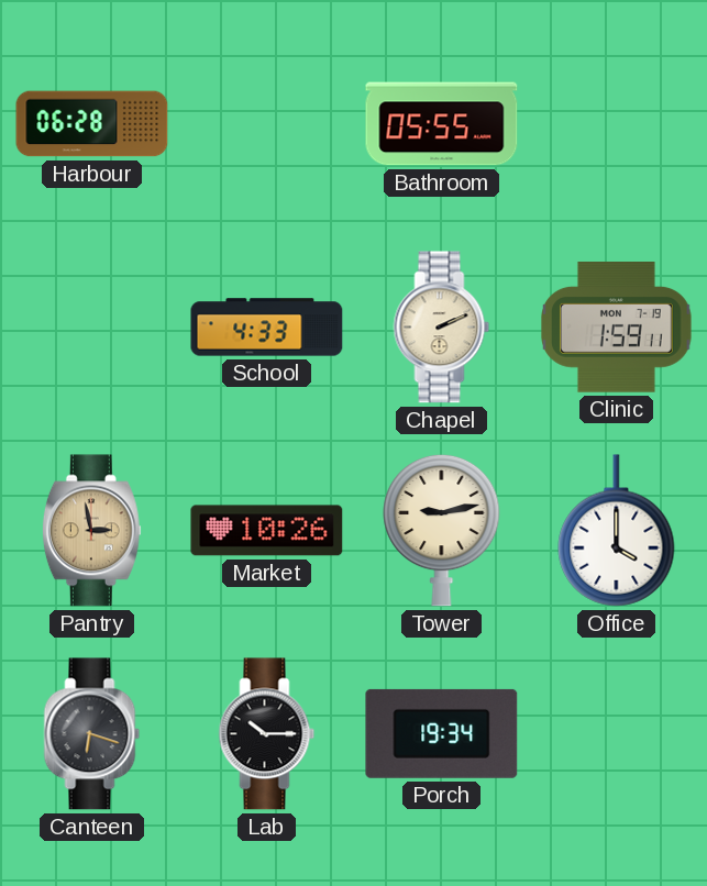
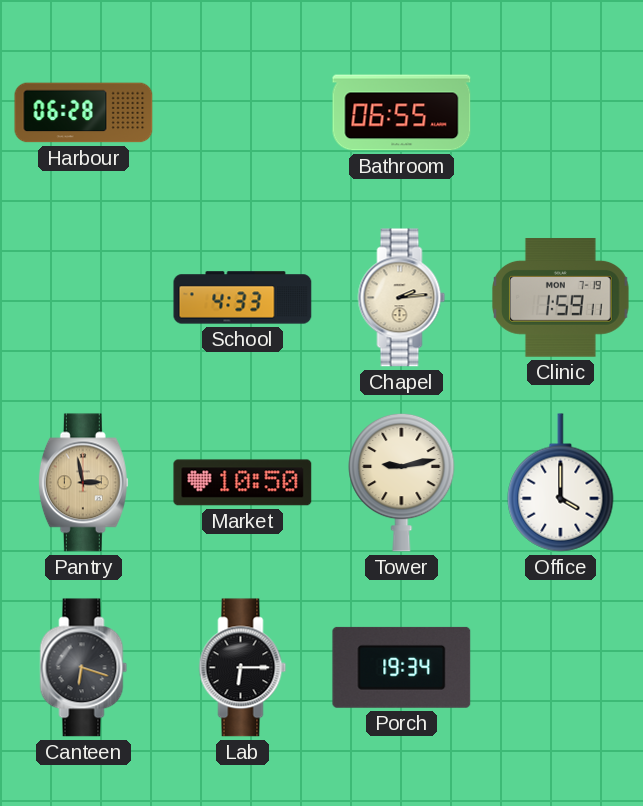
Bathroom: 05:55 -> 06:55
Chapel: 2:11 -> 2:14
Market: 10:26 -> 10:50
Lab: 10:15 -> 6:15
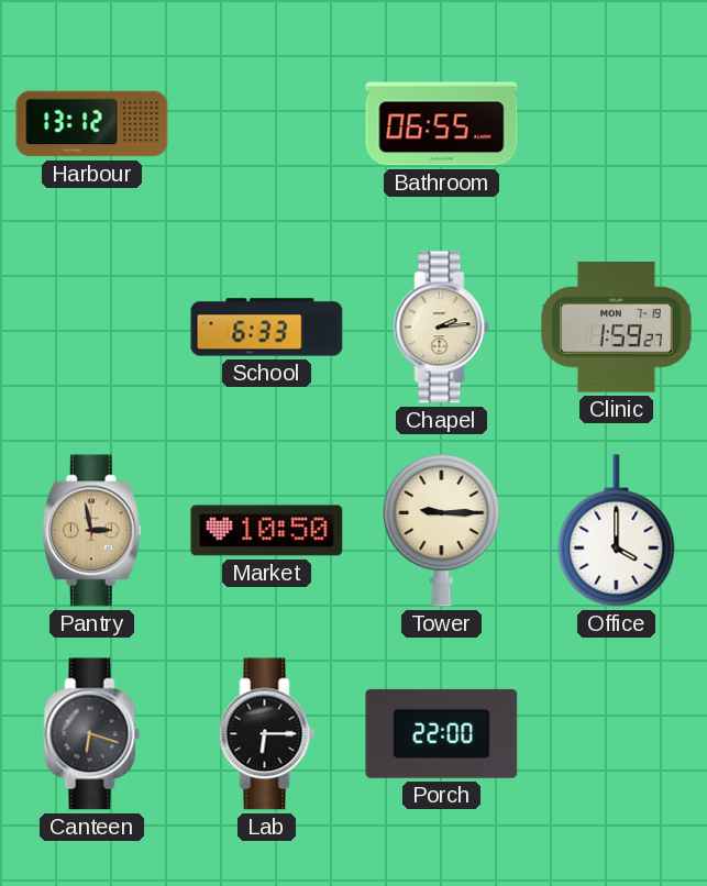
Harbour: 06:28 -> 13:12
School: 4:33 -> 6:33
Clinic: 1:59:11 -> 1:59:27
Tower: 9:13 -> 9:15
Porch: 19:34 -> 22:00
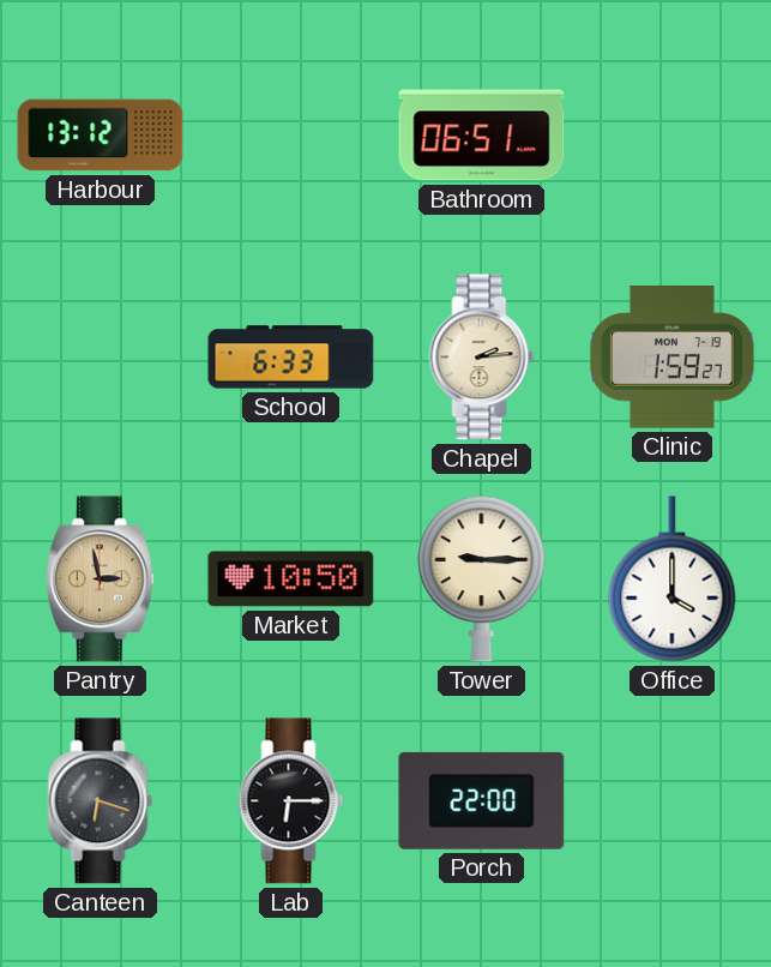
Bathroom: 06:55 -> 06:51
